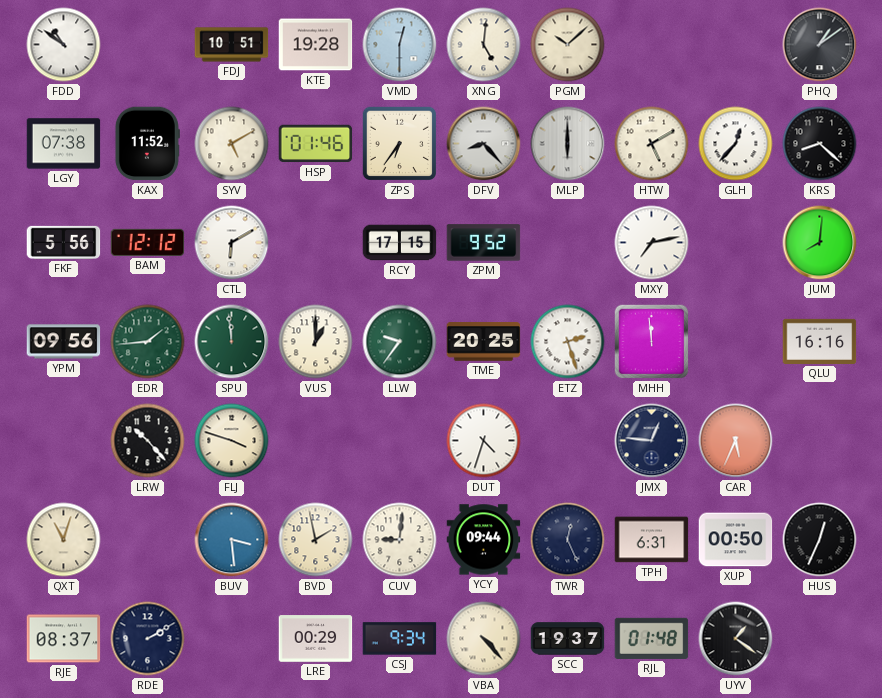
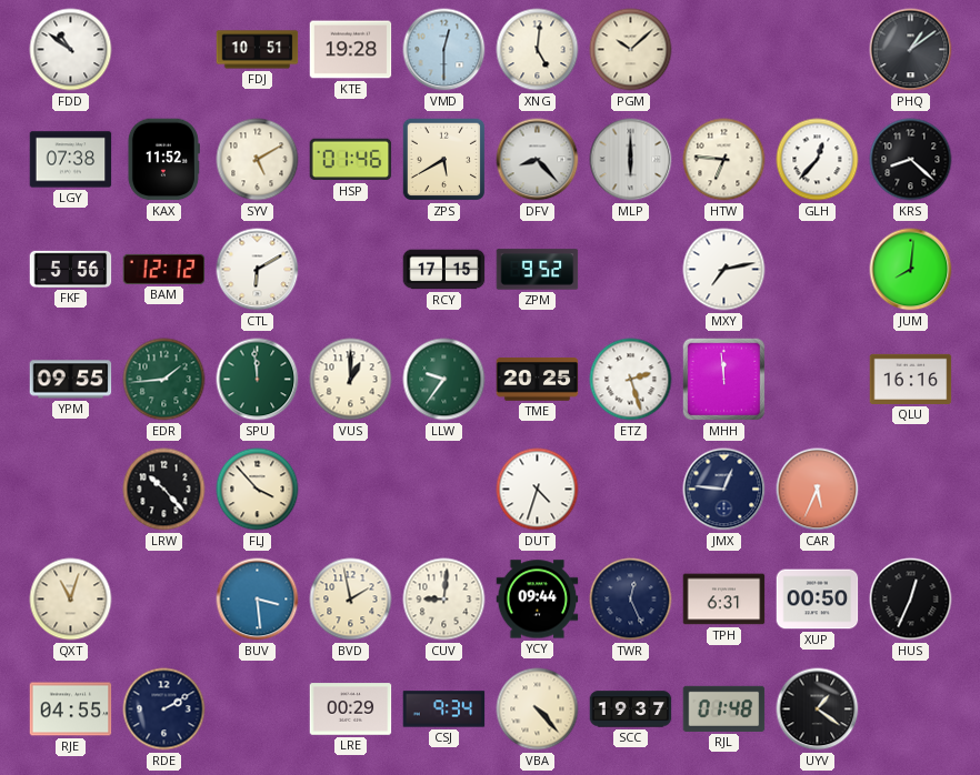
ZPS: 6:36 -> 5:40
HTW: 5:10 -> 6:46
YPM: 09:56 -> 09:55
FLJ: 3:48 -> 3:53
RJE: 08:37 -> 04:55
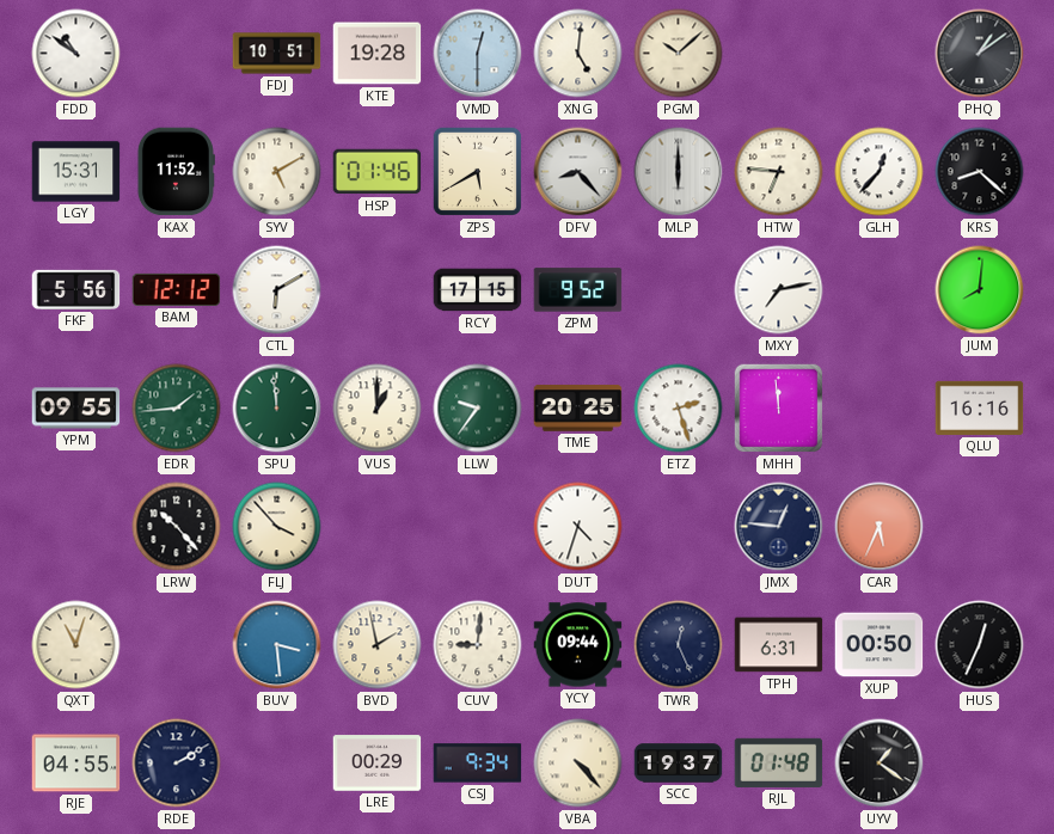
LGY: 07:38 -> 15:31
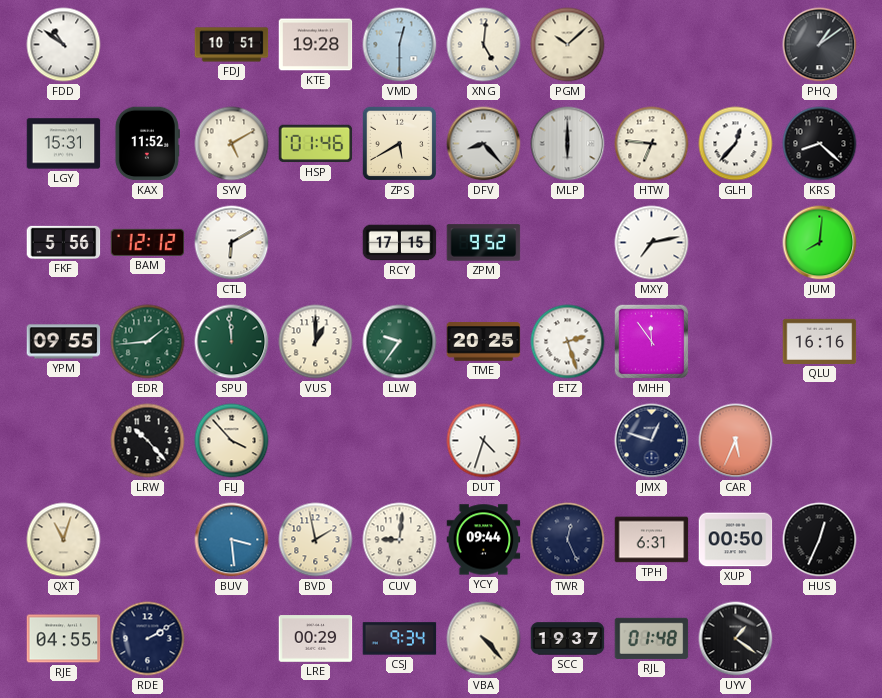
MHH: 11:59 -> 11:54
JMX: 12:46 -> 12:48
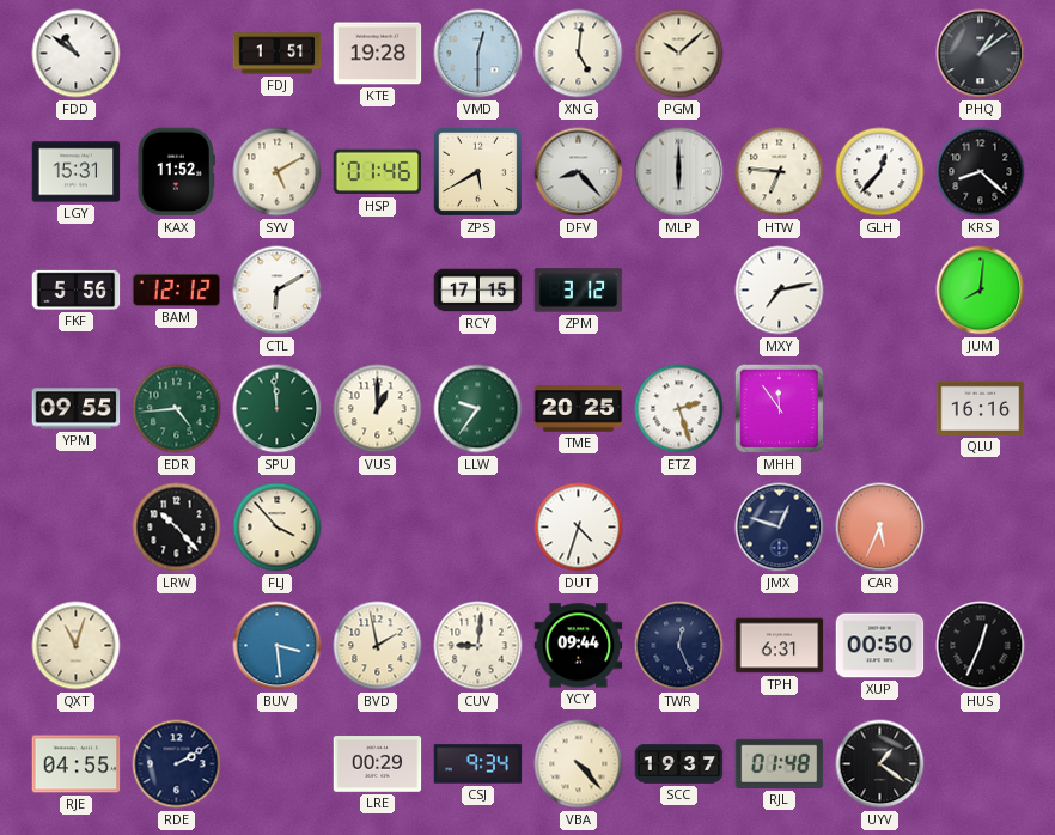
FDJ: 10:51 -> 1:51
ZPM: 9:52 -> 3:12
EDR: 1:44 -> 4:44
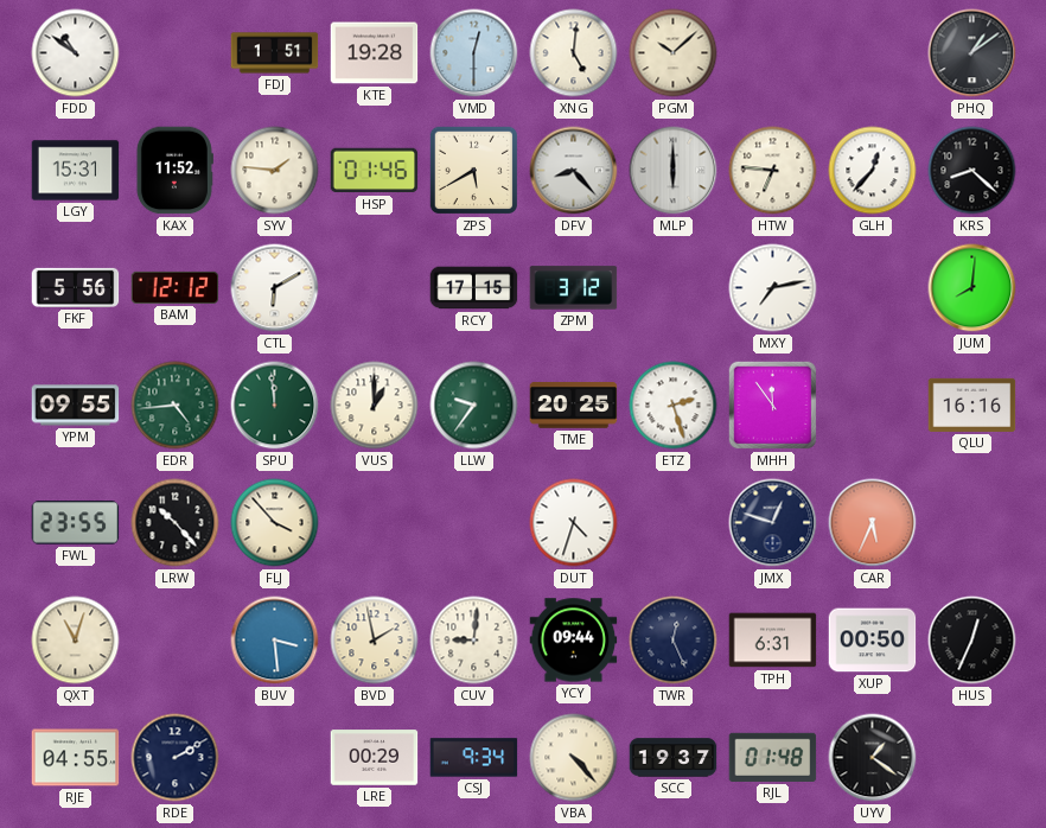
SYV: 5:10 -> 1:46
FWL: none -> 23:55
